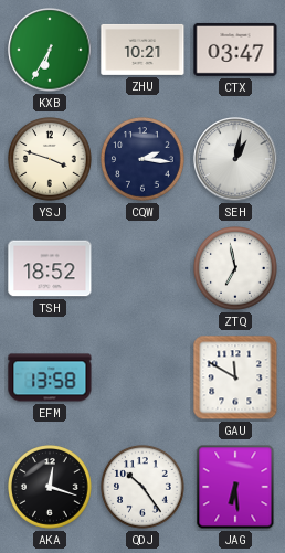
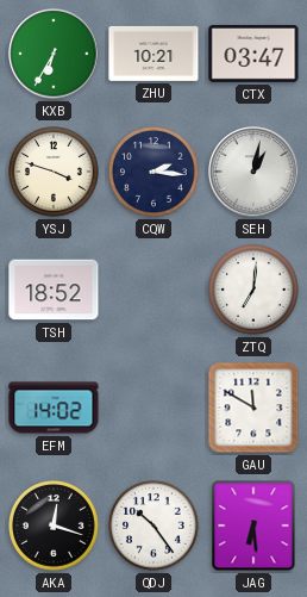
ZTQ: 6:58 -> 7:01
EFM: 13:58 -> 14:02
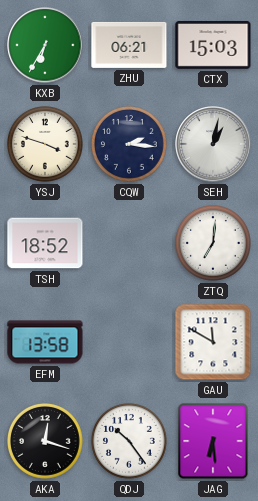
ZHU: 10:21 -> 06:21
CTX: 03:47 -> 15:03
EFM: 14:02 -> 13:58
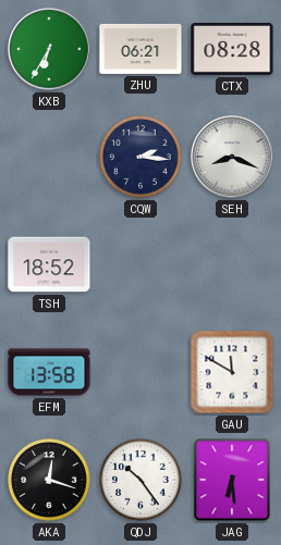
CTX: 15:03 -> 08:28
YSJ: 3:48 -> none
SEH: 1:02 -> 8:19
ZTQ: 7:01 -> none
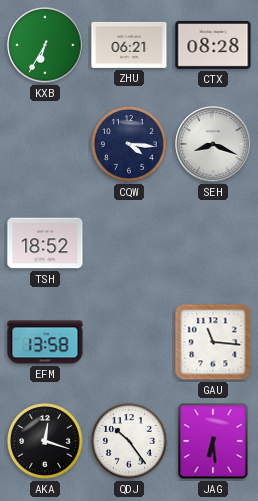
CQW: 2:16 -> 4:16
GAU: 11:50 -> 11:16
